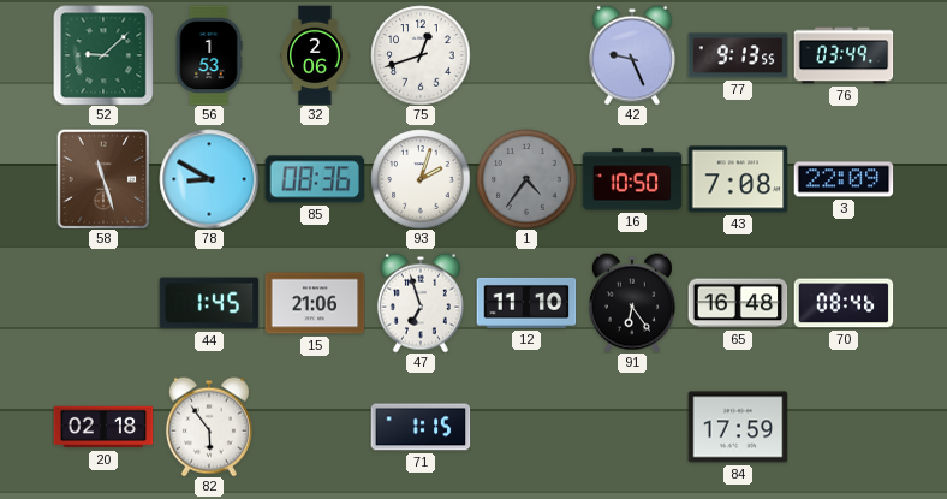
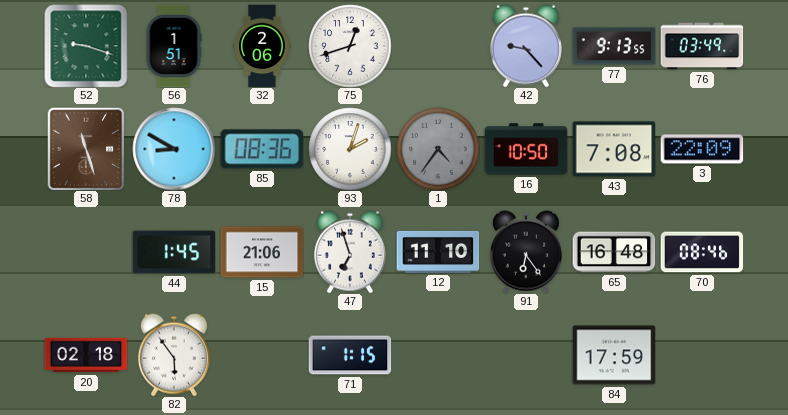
52: 9:08 -> 9:18
56: 1:53 -> 1:51
42: 9:26 -> 9:23
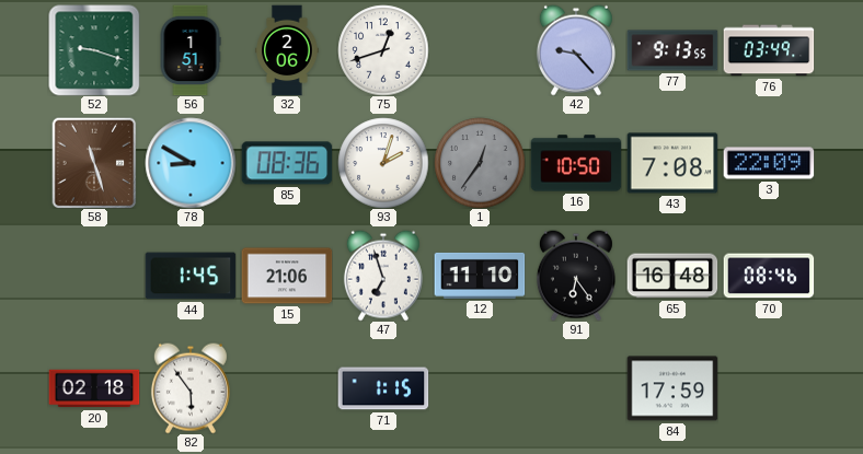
1: 4:36 -> 12:36
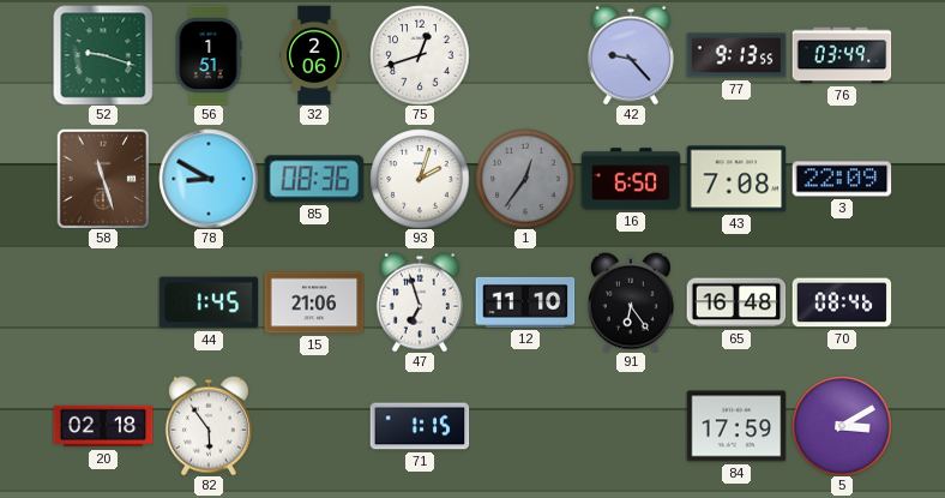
16: 10:50 -> 6:50
5: none -> 3:10
